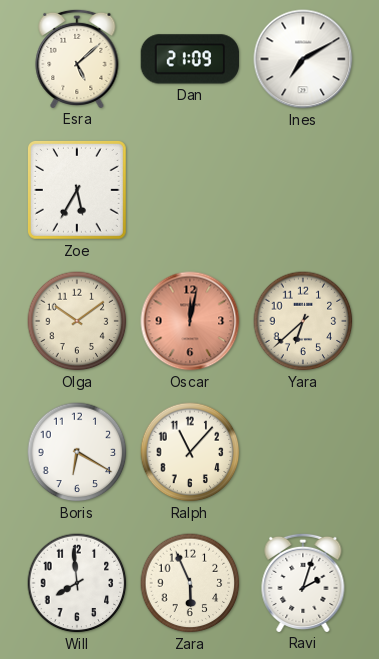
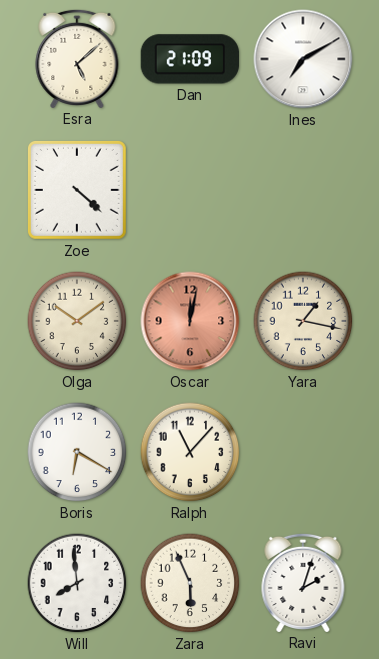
Zoe: 5:35 -> 4:22
Yara: 6:38 -> 1:17
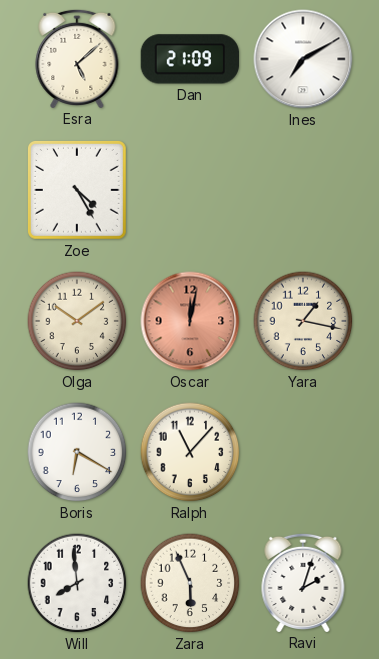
Zoe: 4:22 -> 4:25
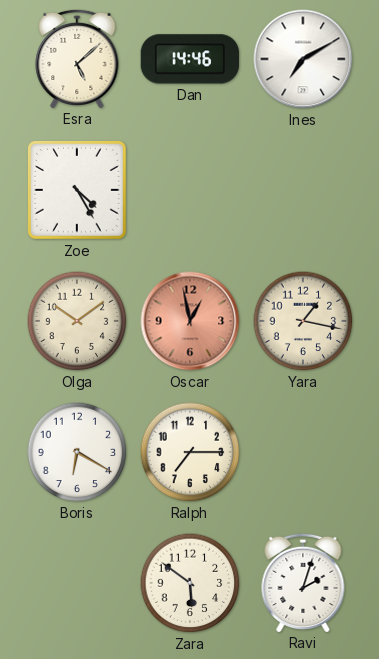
Dan: 21:09 -> 14:46
Oscar: 12:02 -> 12:58
Ralph: 11:07 -> 7:15
Will: 7:59 -> none
Zara: 5:56 -> 5:51
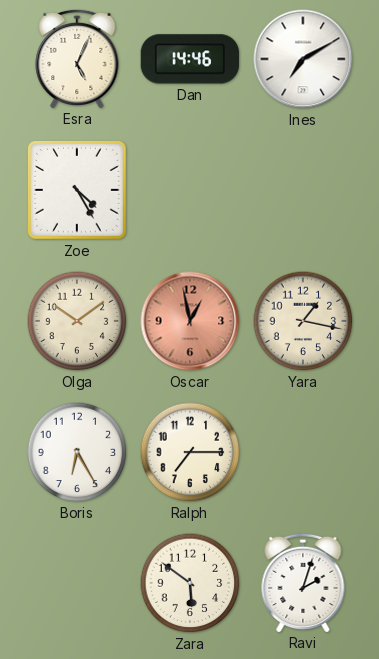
Esra: 5:08 -> 5:04
Boris: 6:20 -> 6:25
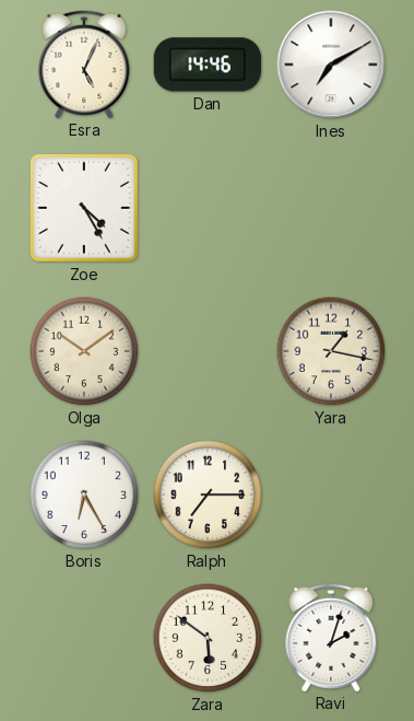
Oscar: 12:58 -> none
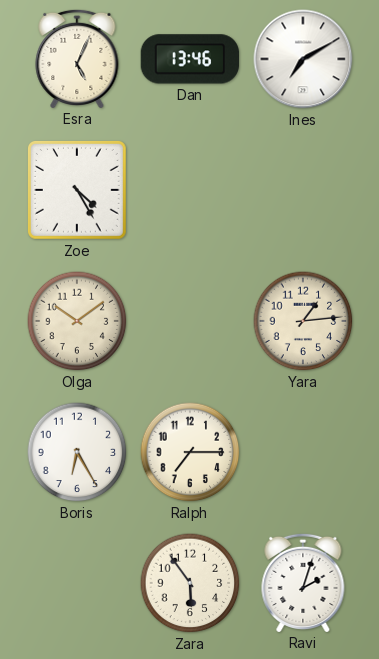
Dan: 14:46 -> 13:46
Yara: 1:17 -> 1:14
Zara: 5:51 -> 5:54
